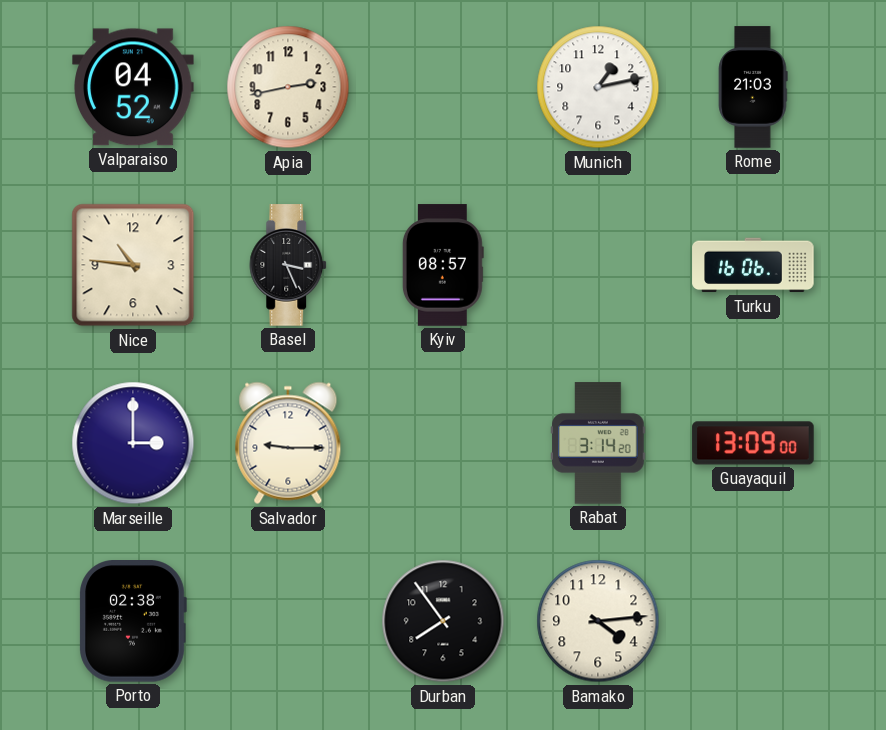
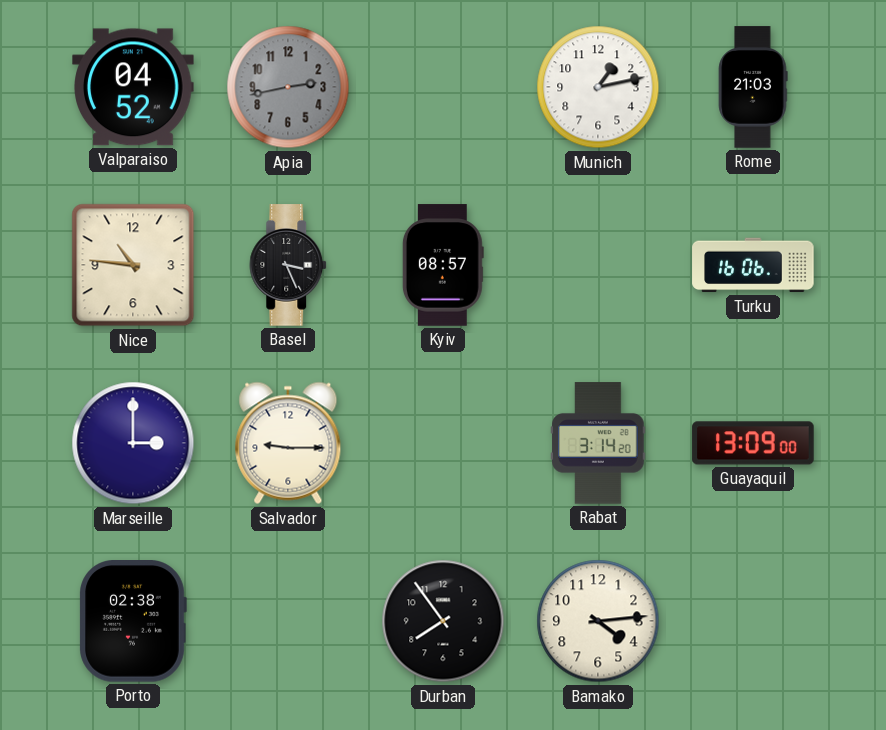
Apia dial: cream -> grey
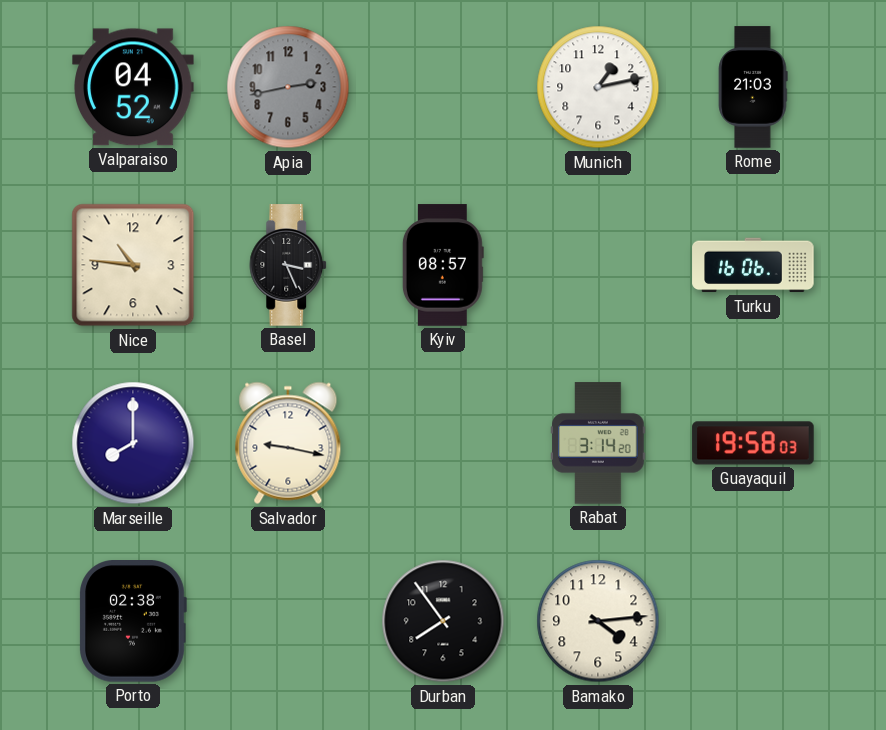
Marseille: 3:00 -> 8:00
Salvador: 9:15 -> 9:17
Guayaquil: 13:09 -> 19:58
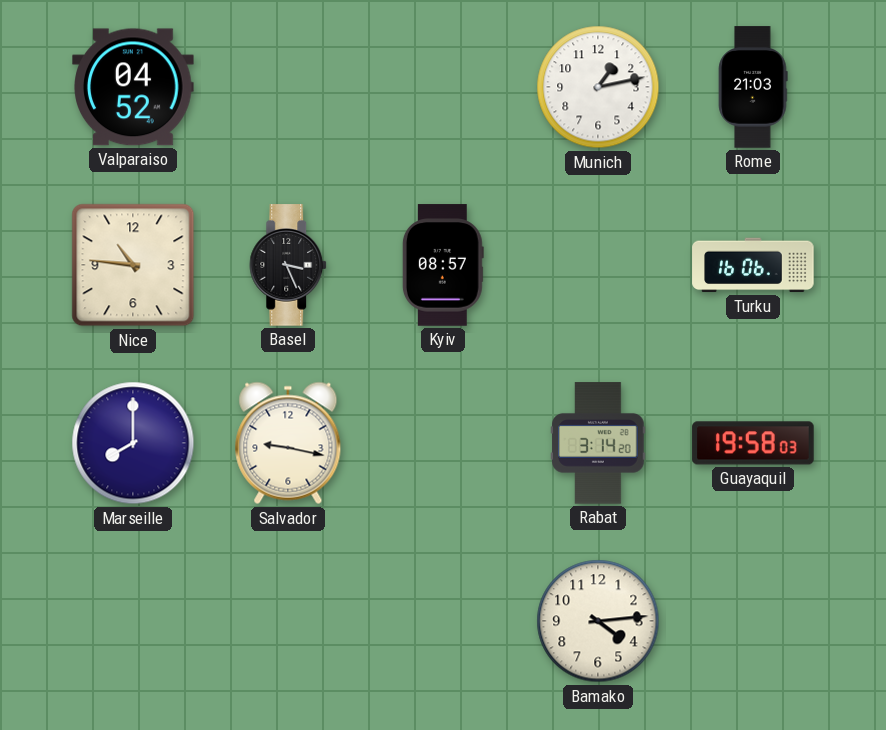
Apia: 2:43 -> none
Porto: 02:38 -> none
Durban: 7:54 -> none
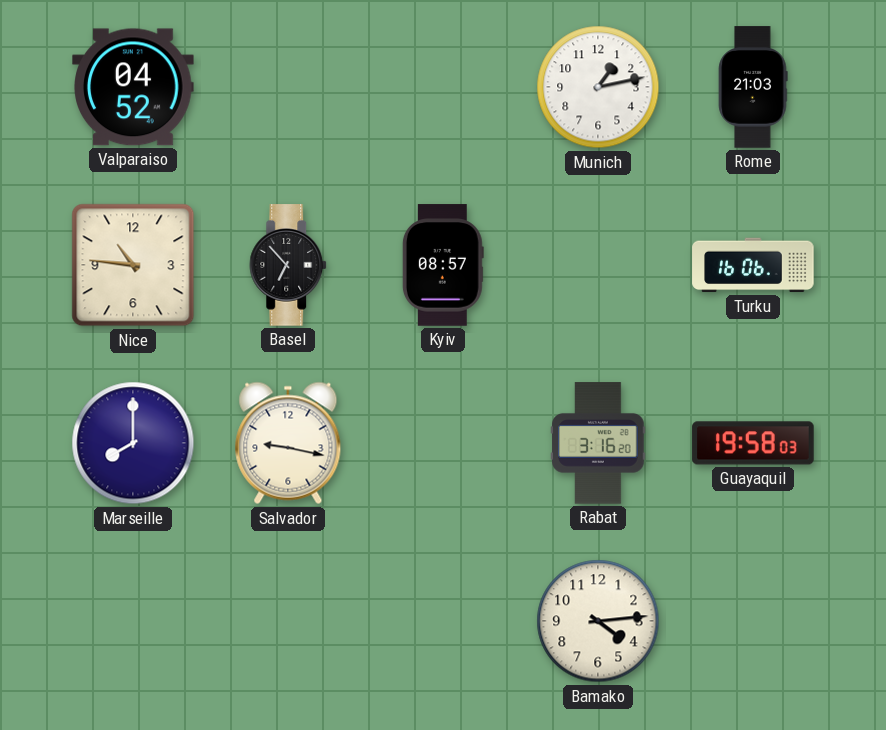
Basel: 3:26 -> 6:53
Rabat: 3:14 -> 3:16
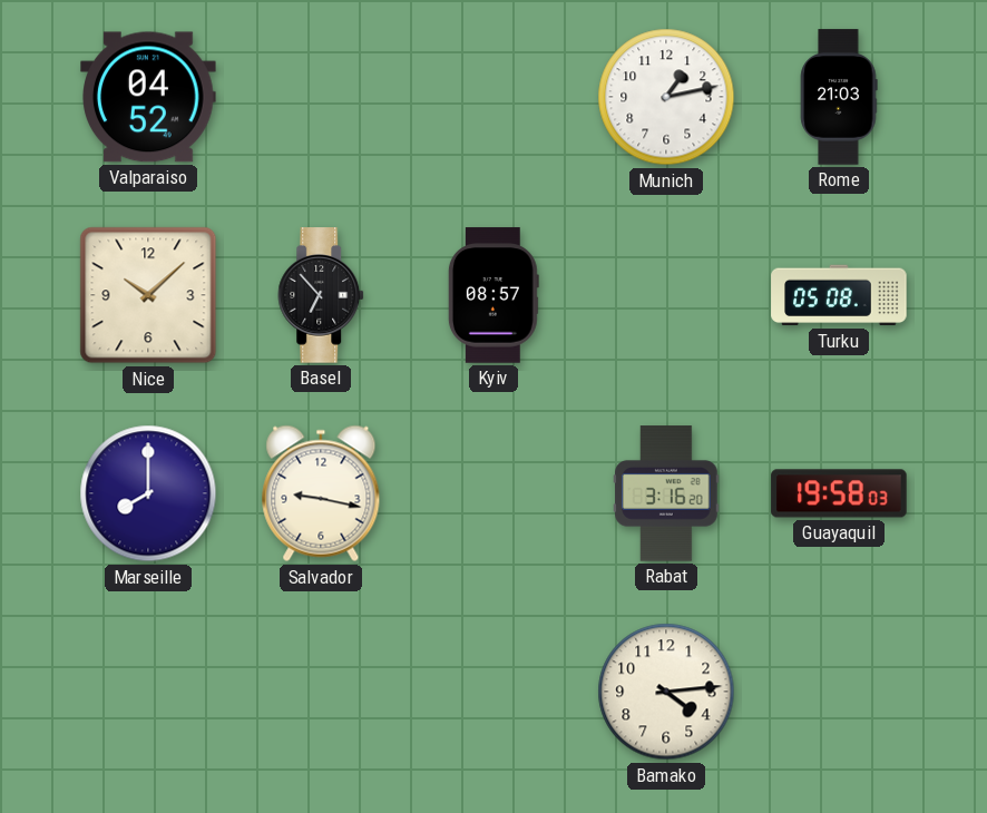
Nice: 10:46 -> 10:08
Turku: 16:06 -> 05:08
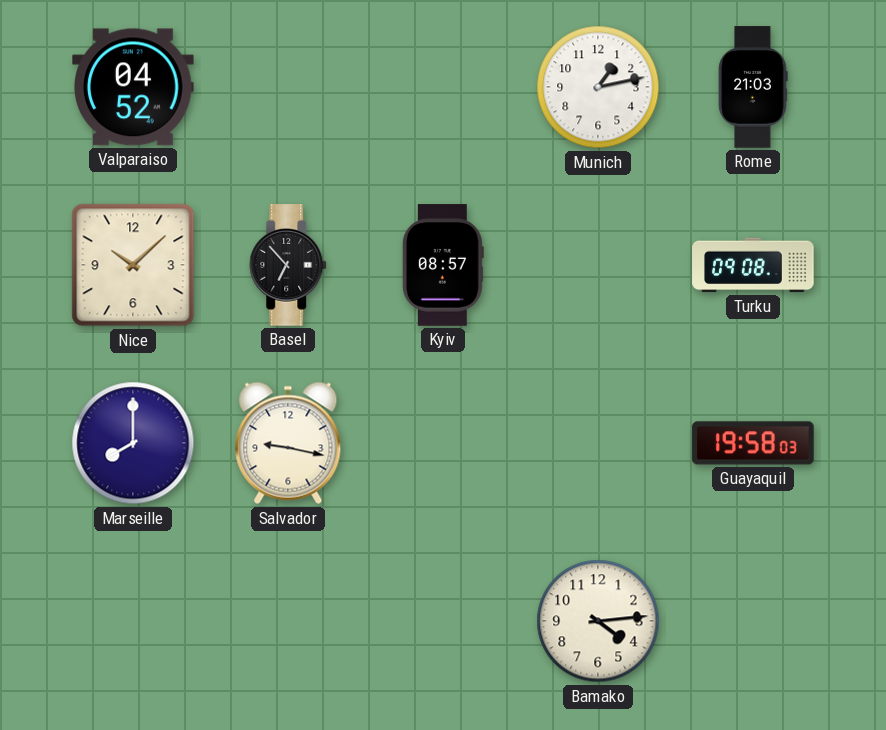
Turku: 05:08 -> 09:08
Rabat: 3:16 -> none
